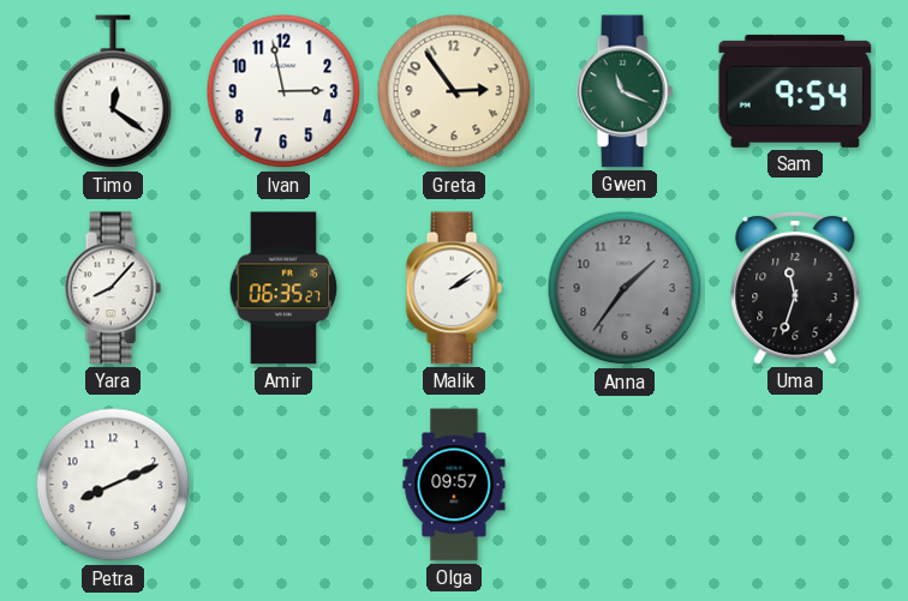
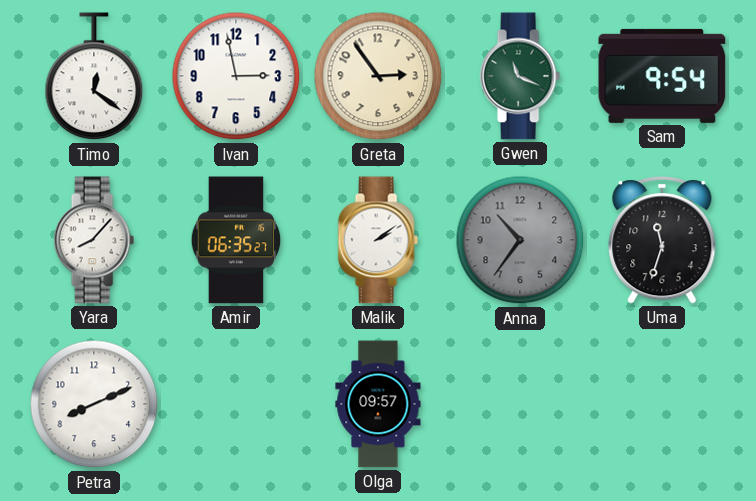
Anna: 1:36 -> 10:36
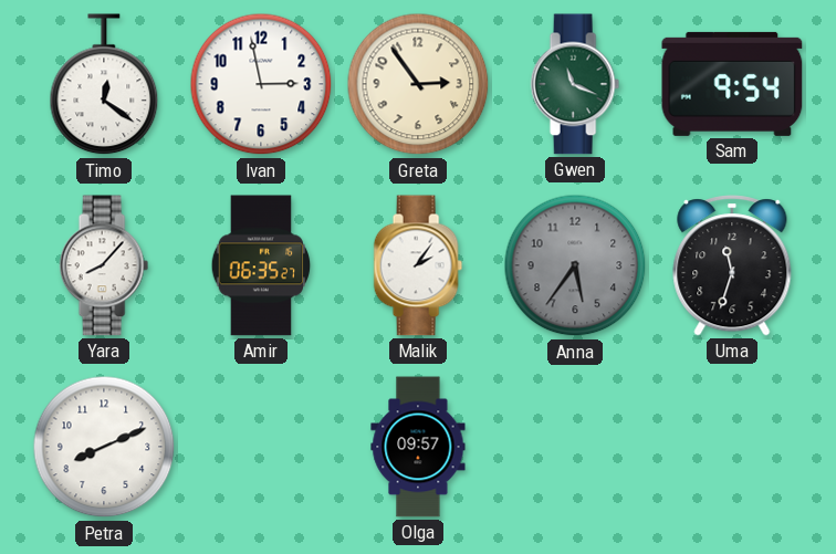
Malik: 2:09 -> 2:06
Anna: 10:36 -> 5:36
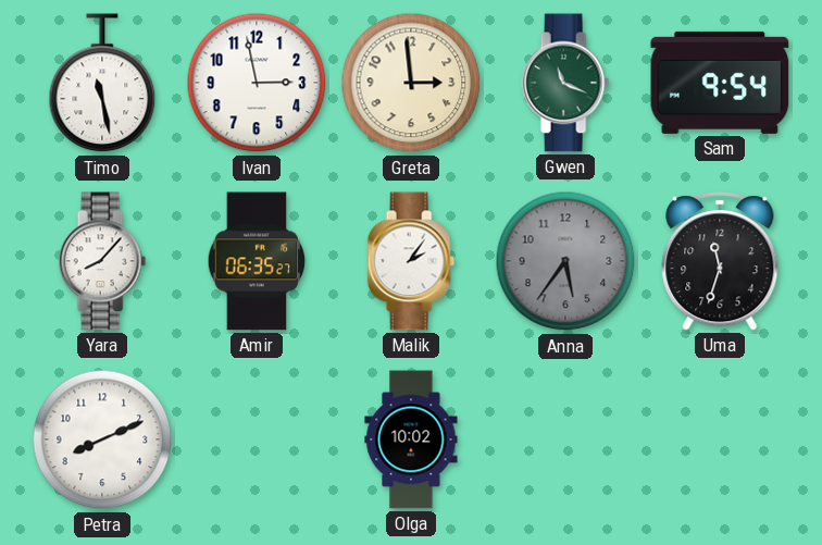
Timo: 12:21 -> 11:28
Greta: 2:54 -> 2:59
Olga: 09:57 -> 10:02
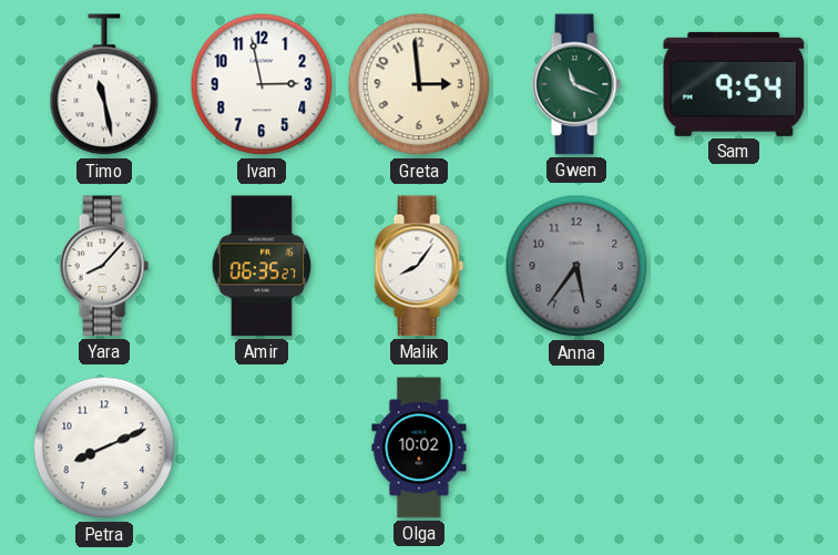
Malik: 2:06 -> 8:06
Uma: 11:33 -> none
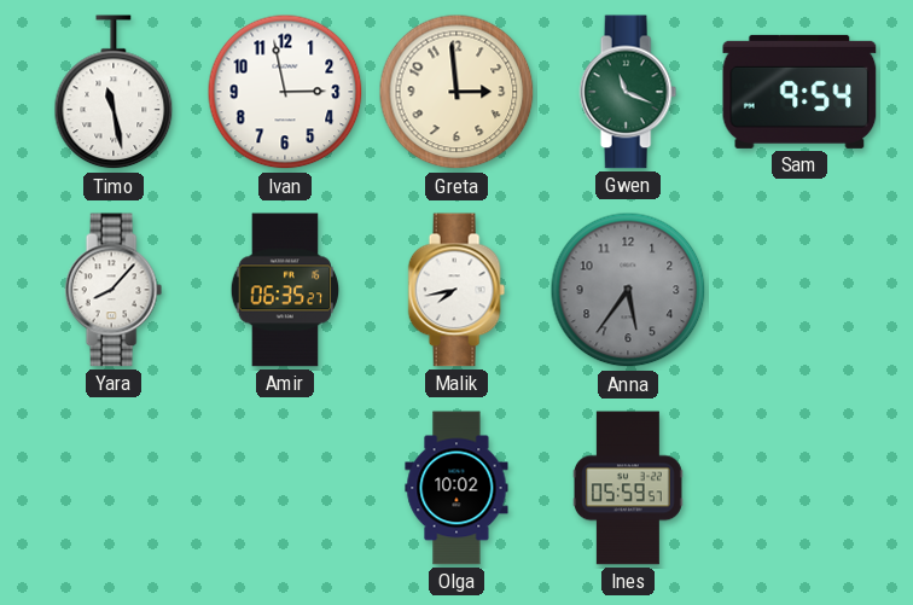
Malik: 8:06 -> 7:43
Petra: 8:11 -> none
Ines: none -> 05:59
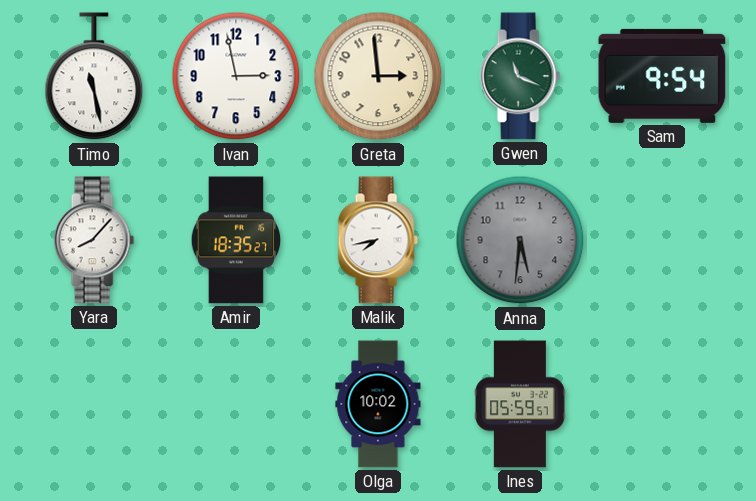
Amir: 06:35 -> 18:35
Anna: 5:36 -> 5:31
